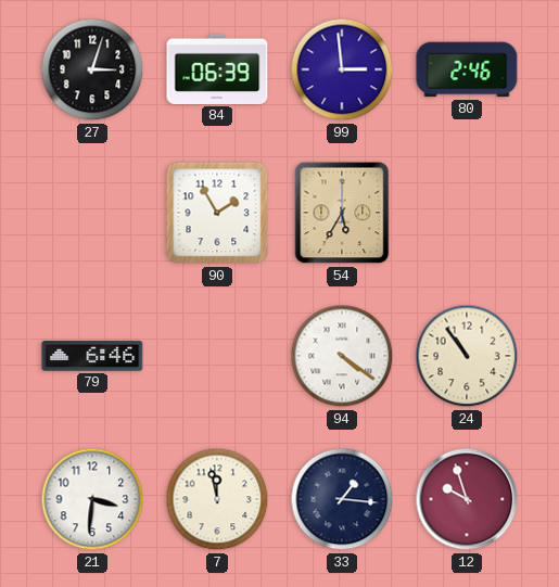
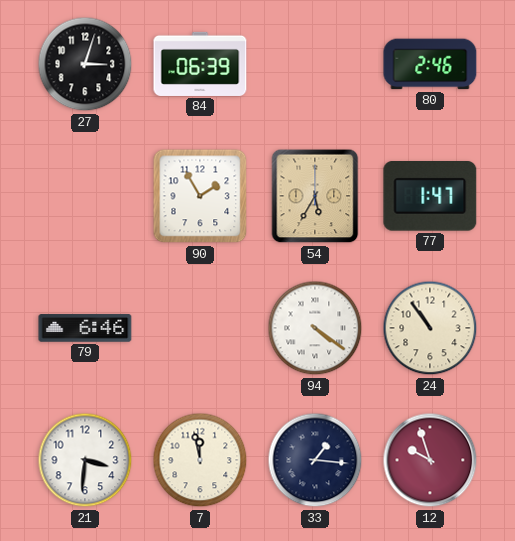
99: 2:59 -> none
77: none -> 1:47
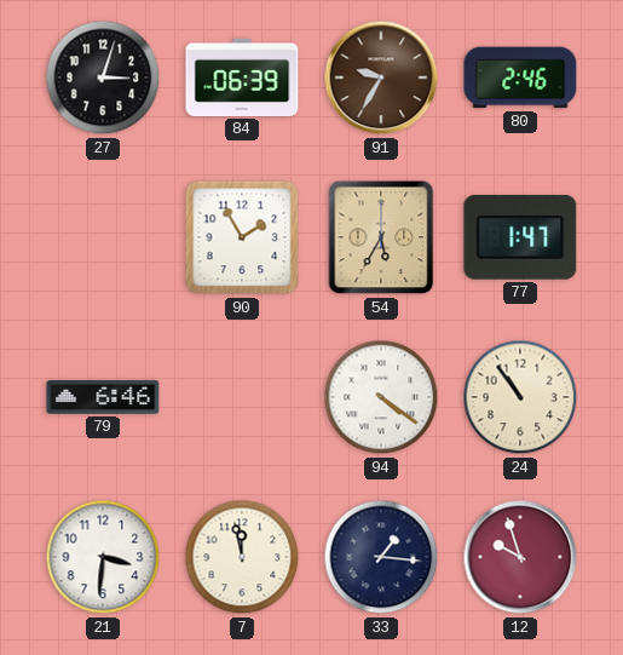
91: none -> 9:35
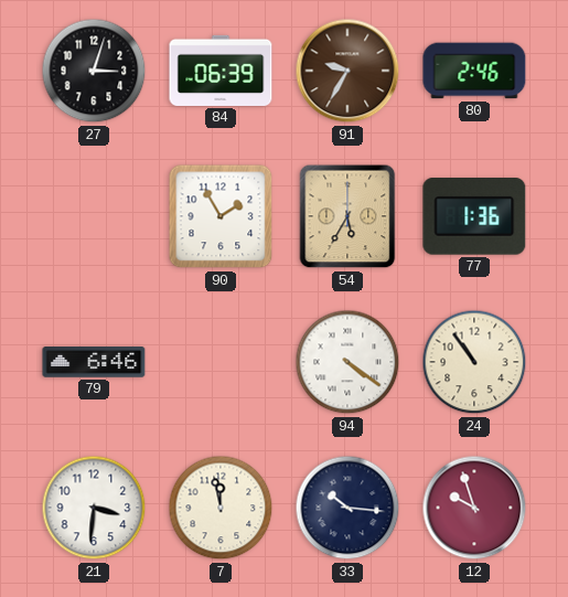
77: 1:47 -> 1:36
33: 1:16 -> 10:16
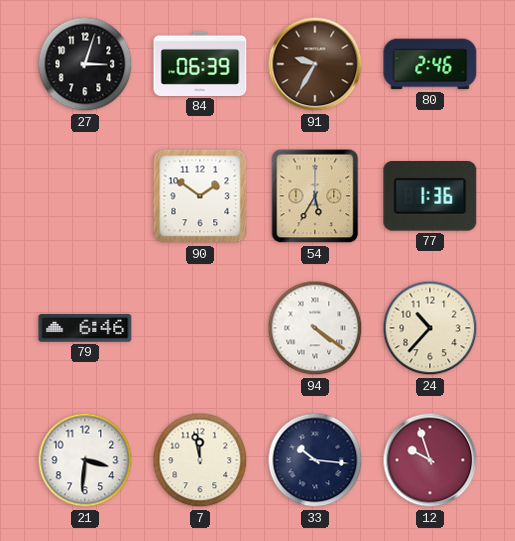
90: 1:55 -> 1:51
24: 10:54 -> 10:37
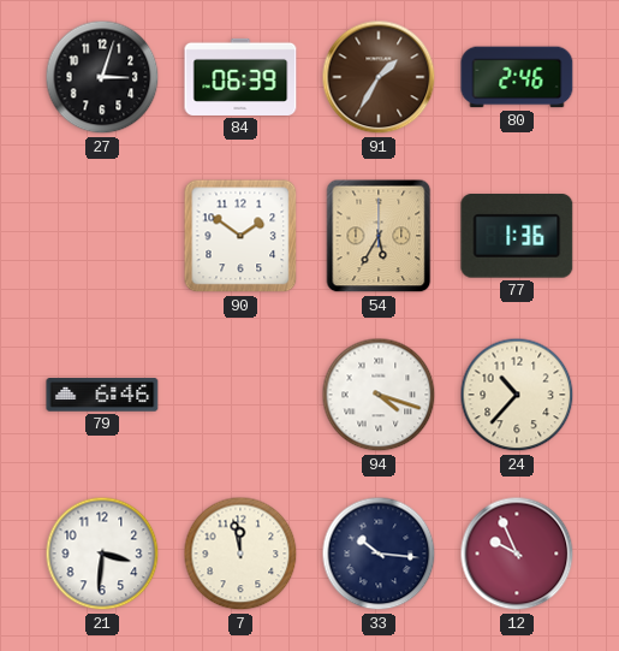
91: 9:35 -> 1:35
94: 4:21 -> 4:18
12: 9:57 -> 9:56
